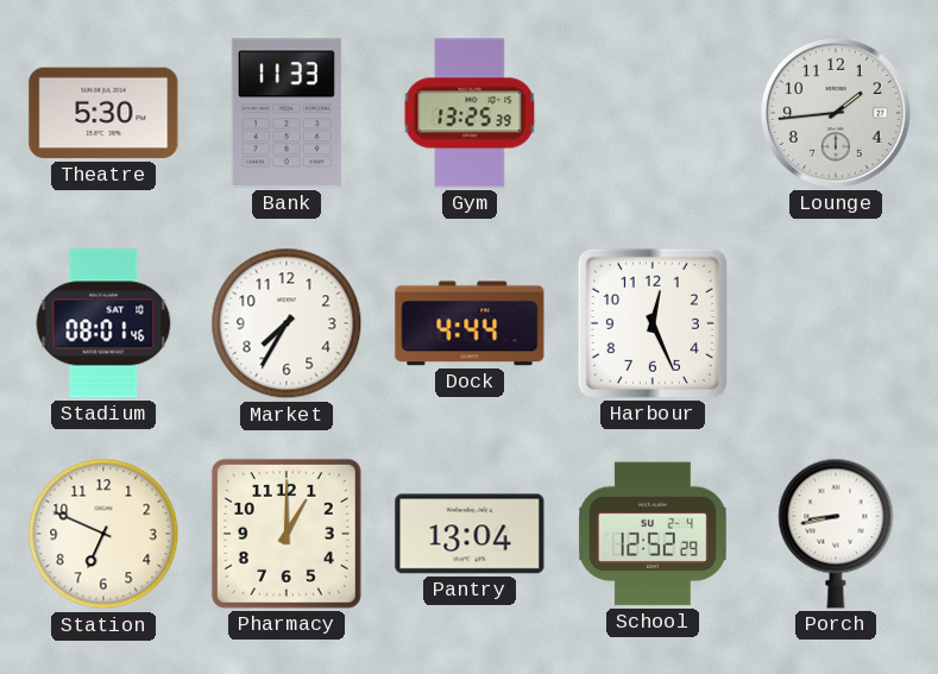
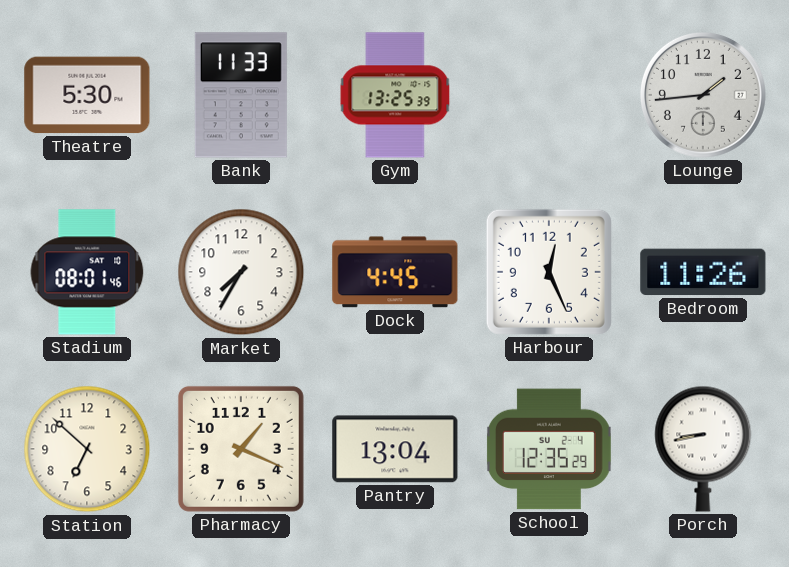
Dock: 4:44 -> 4:45
Bedroom: none -> 11:26
Station: 6:49 -> 6:52
Pharmacy: 1:00 -> 1:19
School: 12:52 -> 12:35
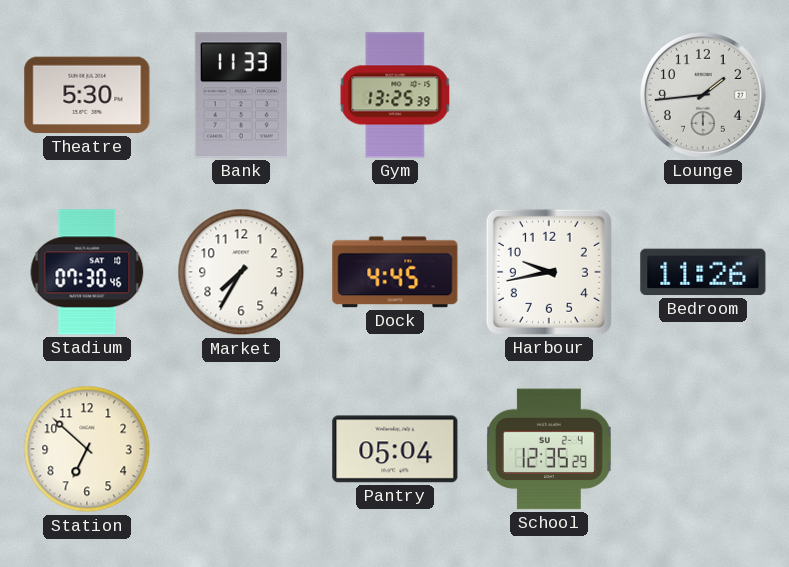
Stadium: 08:01 -> 07:30
Harbour: 12:26 -> 9:43
Pharmacy: 1:19 -> none
Pantry: 13:04 -> 05:04
Porch: 8:43 -> none
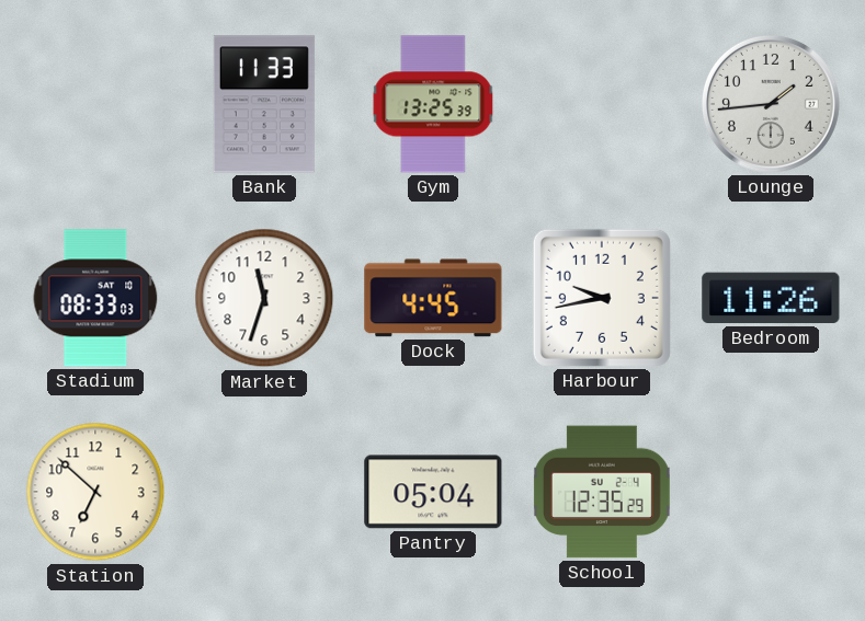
Theatre: 5:30 -> none
Stadium: 07:30 -> 08:33
Market: 7:35 -> 11:33
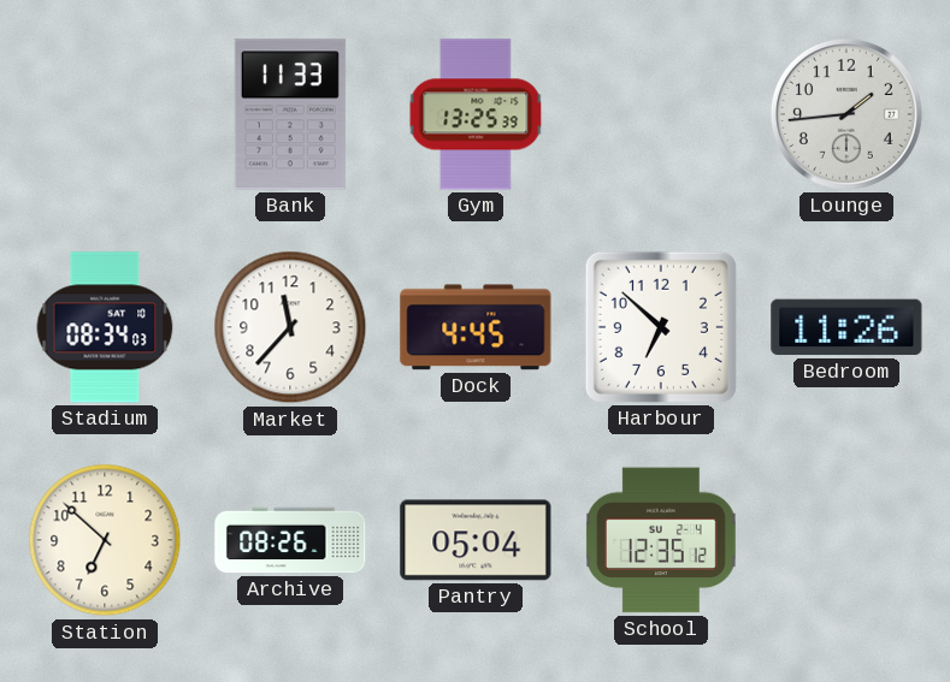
Stadium: 08:33 -> 08:34
Market: 11:33 -> 11:37
Harbour: 9:43 -> 6:52
Archive: none -> 08:26
School: 12:35:29 -> 12:35:12
